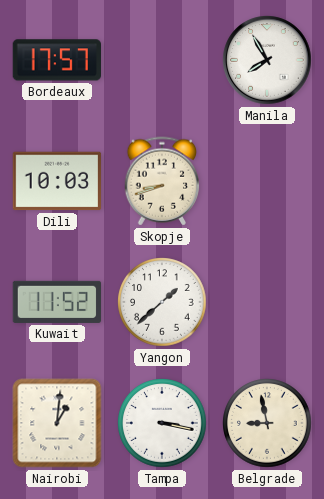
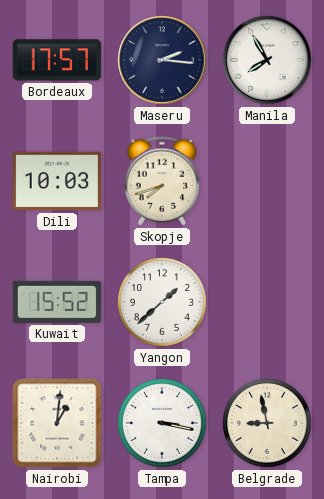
Maseru: none -> 2:16
Skopje: 8:42 -> 7:42
Kuwait: 11:52 -> 15:52
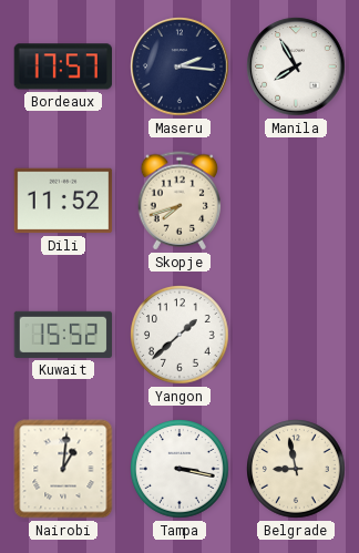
Dili: 10:03 -> 11:52
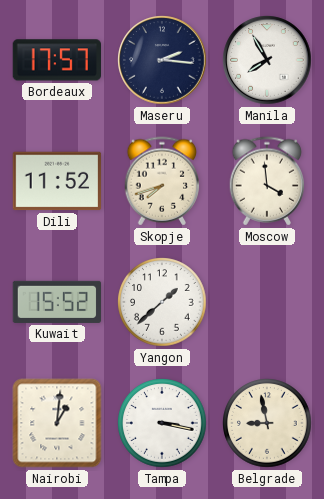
Moscow: none -> 3:59
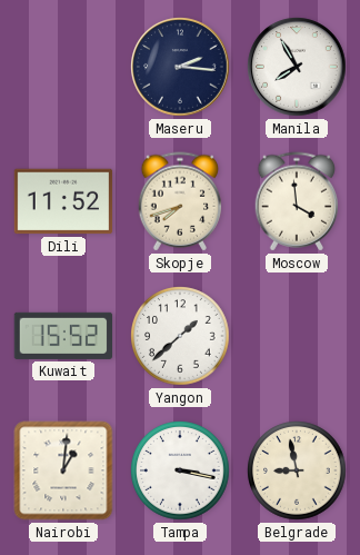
Bordeaux: 17:57 -> none
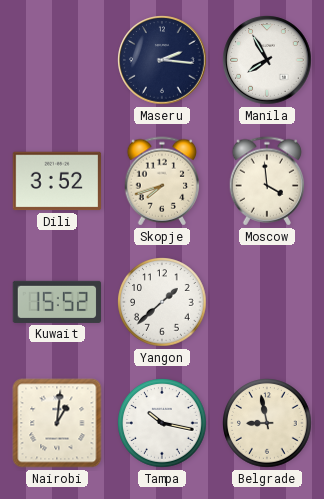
Dili: 11:52 -> 3:52
Tampa: 3:17 -> 10:17
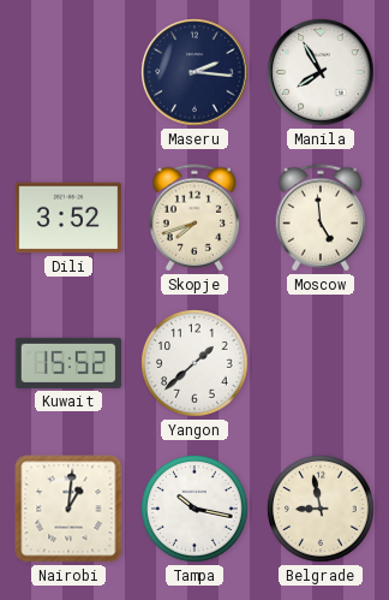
Moscow: 3:59 -> 4:59
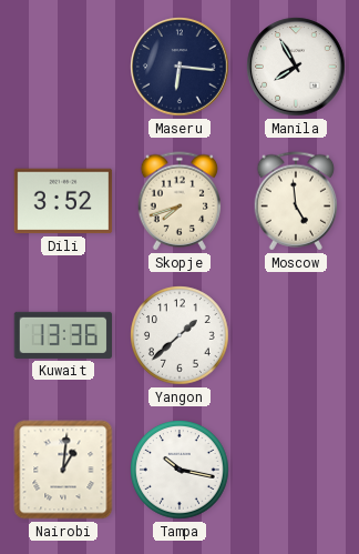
Maseru: 2:16 -> 6:16
Kuwait: 15:52 -> 13:36
Belgrade: 8:58 -> none
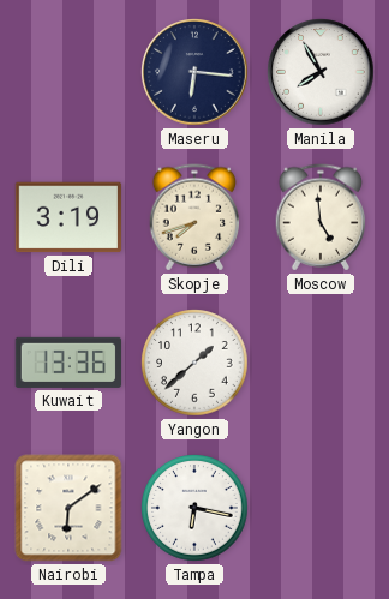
Dili: 3:52 -> 3:19
Nairobi: 1:01 -> 6:09
Tampa: 10:17 -> 6:17
